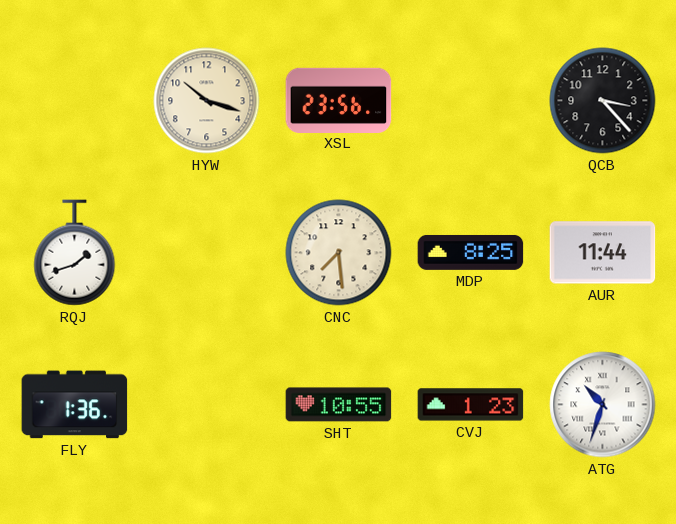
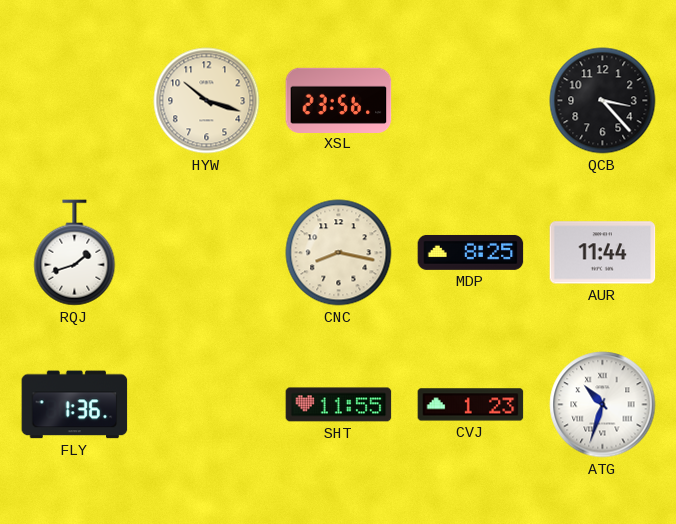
CNC: 7:29 -> 8:17
SHT: 10:55 -> 11:55
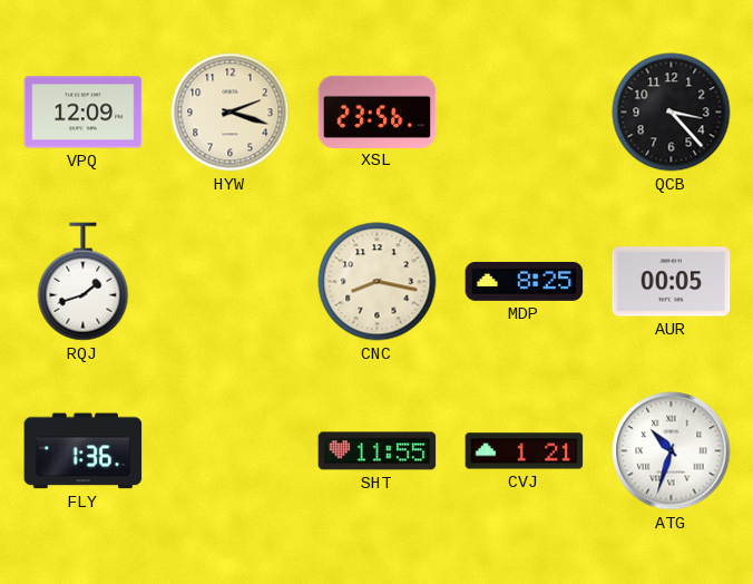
VPQ: none -> 12:09
HYW: 10:18 -> 2:18
AUR: 11:44 -> 00:05
CVJ: 1:23 -> 1:21
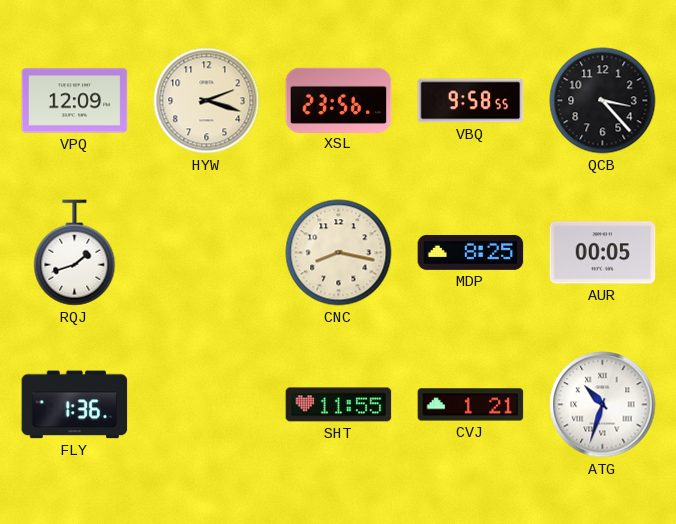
VBQ: none -> 9:58
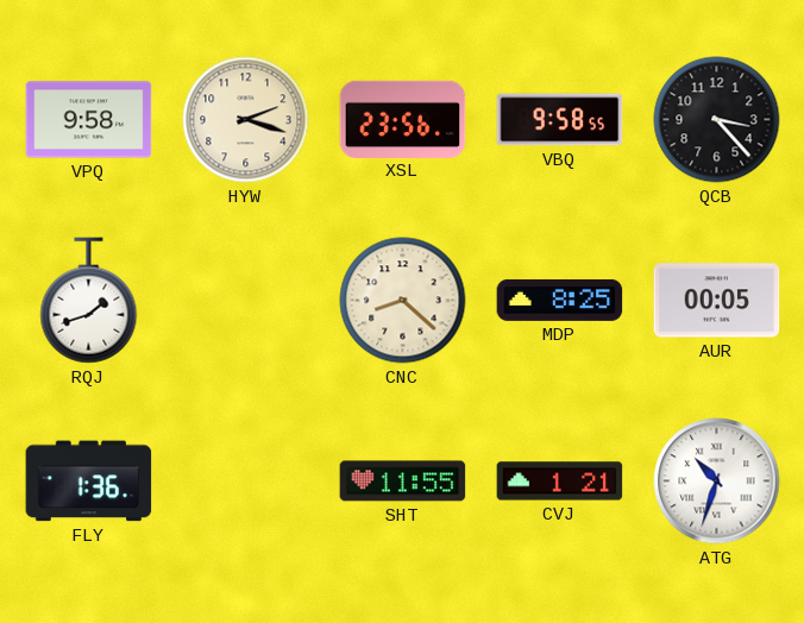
VPQ: 12:09 -> 9:58
CNC: 8:17 -> 8:22
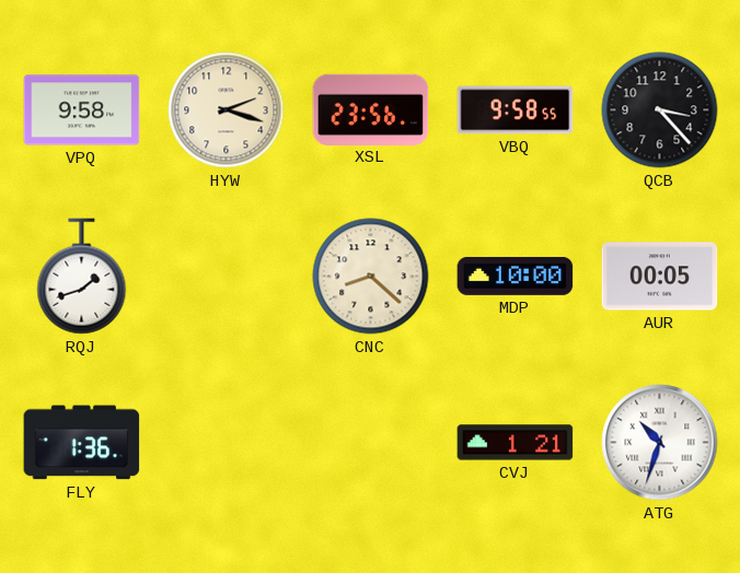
MDP: 8:25 -> 10:00
SHT: 11:55 -> none
